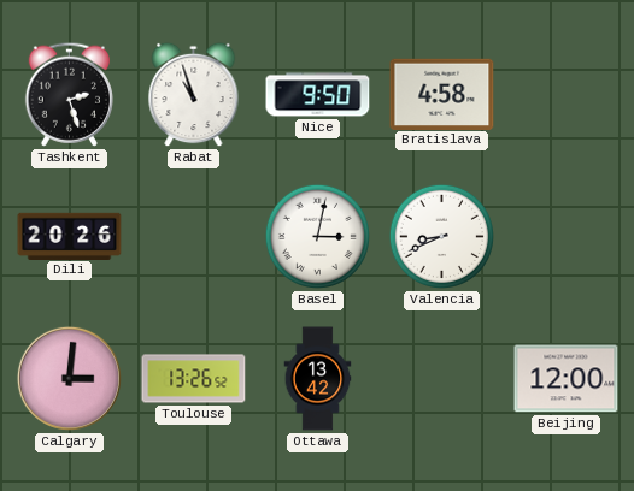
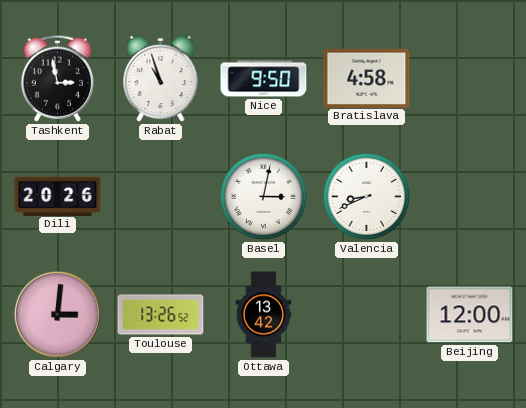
Tashkent: 2:27 -> 2:58
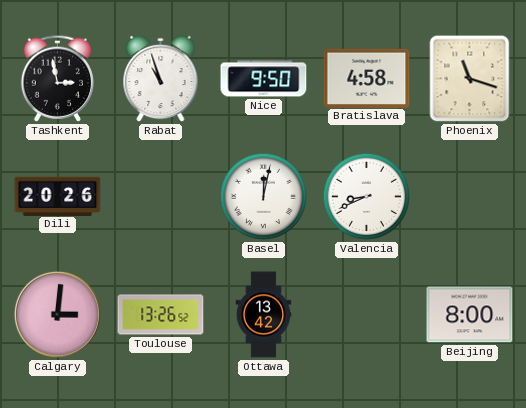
Phoenix: none -> 11:18
Basel: 3:02 -> 12:02
Beijing: 12:00 -> 8:00
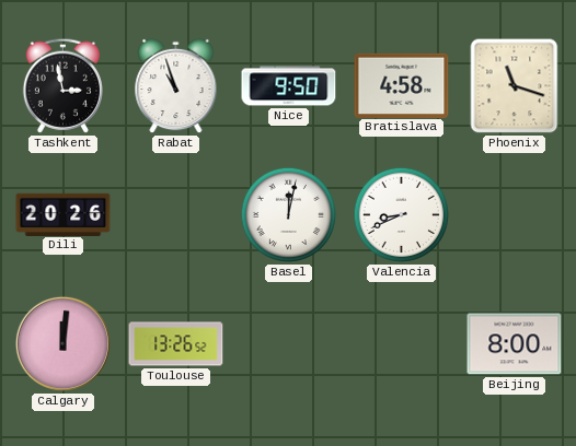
Calgary: 3:01 -> 12:01
Ottawa: 13:42 -> none
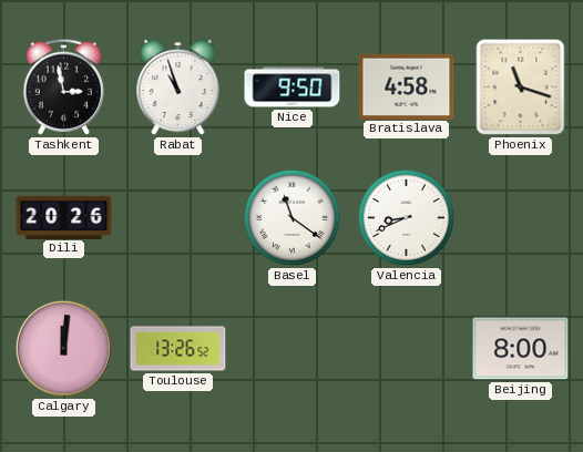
Basel: 12:02 -> 11:21
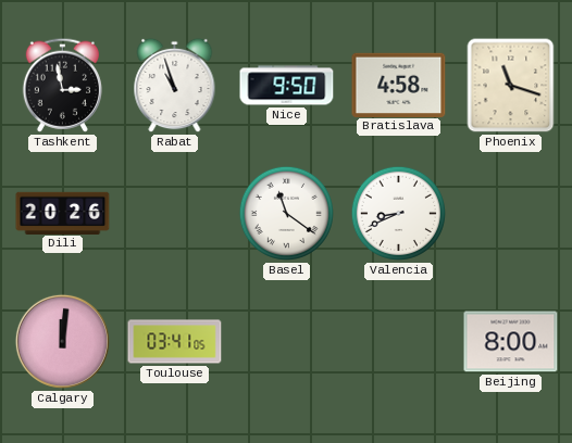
Toulouse: 13:26 -> 03:41
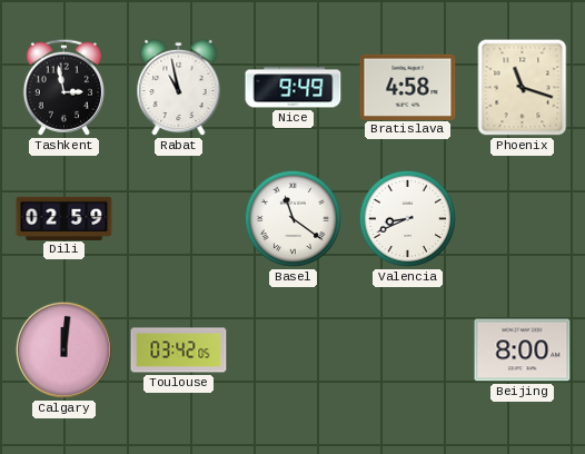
Rabat: 10:57 -> 10:58
Nice: 9:50 -> 9:49
Dili: 20:26 -> 02:59
Toulouse: 03:41 -> 03:42
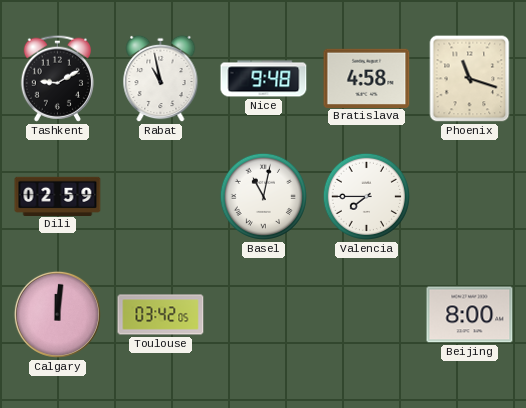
Tashkent: 2:58 -> 9:10
Nice: 9:49 -> 9:48
Basel: 11:21 -> 11:02
Valencia: 8:41 -> 7:45
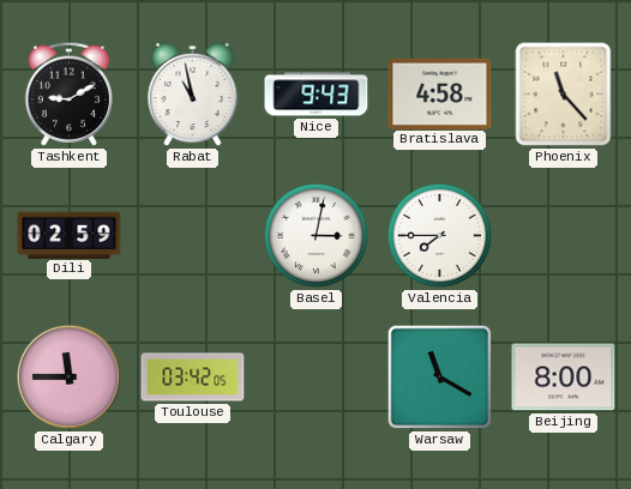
Nice: 9:48 -> 9:43
Phoenix: 11:18 -> 11:23
Basel: 11:02 -> 3:02
Calgary: 12:01 -> 11:45
Warsaw: none -> 11:20
